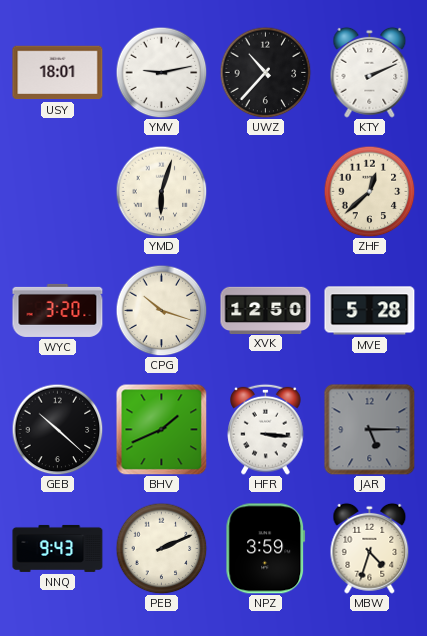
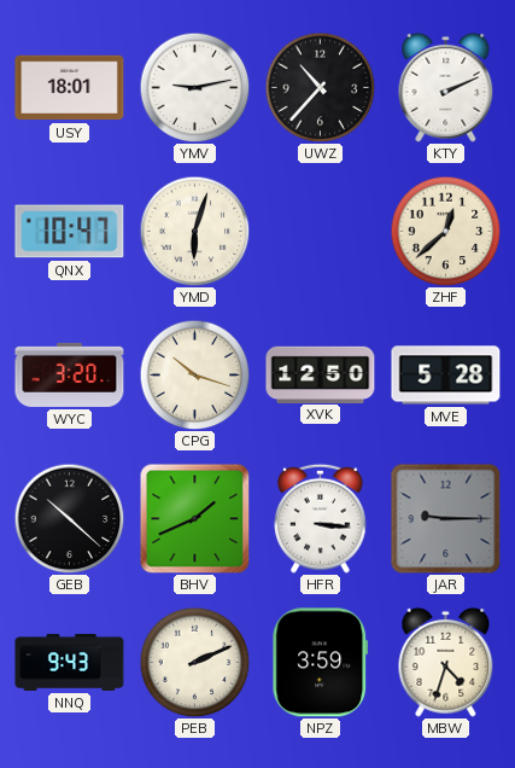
QNX: none -> 10:47
JAR: 5:15 -> 9:15
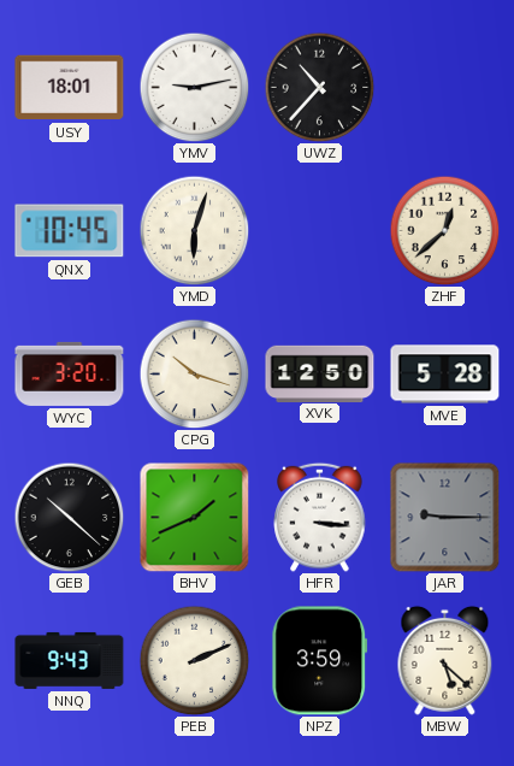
KTY: 2:11 -> none
QNX: 10:47 -> 10:45
MBW: 4:33 -> 5:22
